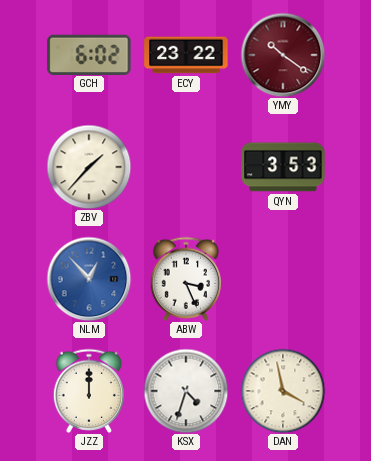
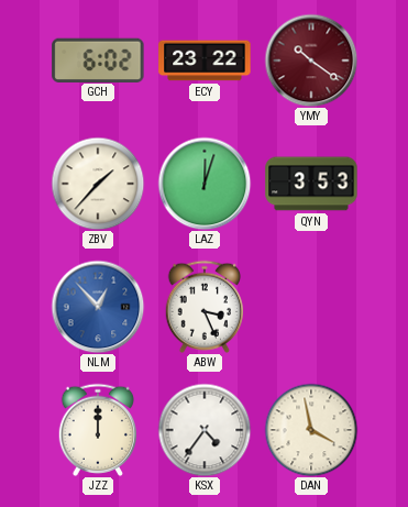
LAZ: none -> 12:03
KSX: 4:33 -> 4:36
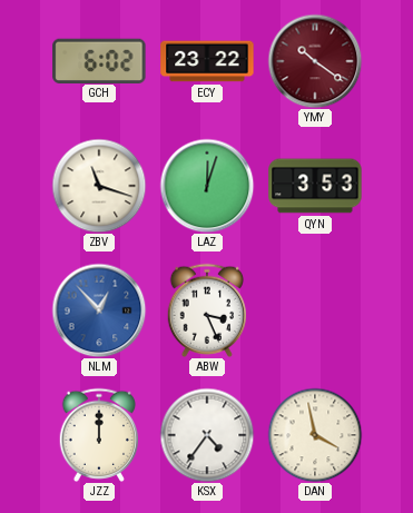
ZBV: 1:37 -> 11:18
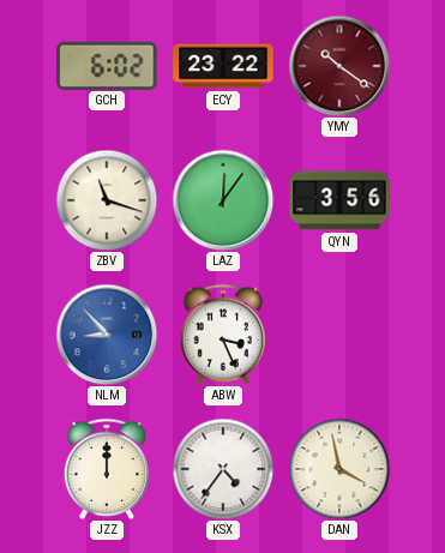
LAZ: 12:03 -> 12:06
QYN: 3:53 -> 3:56
NLM: 12:53 -> 8:53
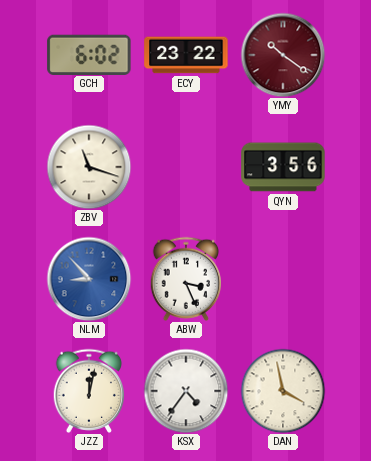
LAZ: 12:06 -> none
JZZ: 12:00 -> 12:02
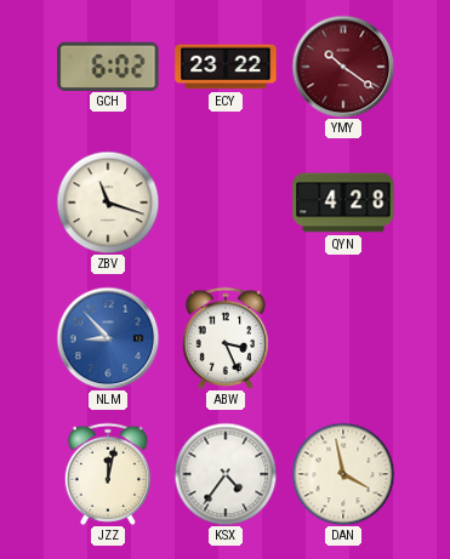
QYN: 3:56 -> 4:28
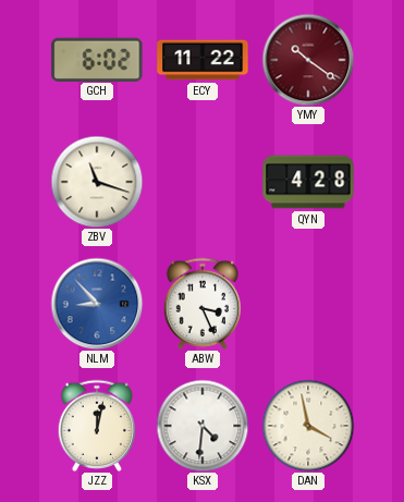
ECY: 23:22 -> 11:22
KSX: 4:36 -> 4:31
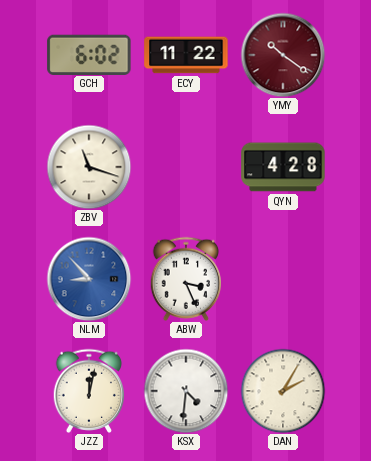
DAN: 3:58 -> 2:05
